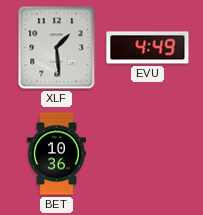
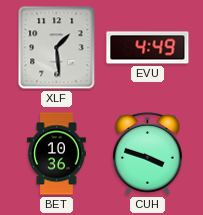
CUH: none -> 3:48
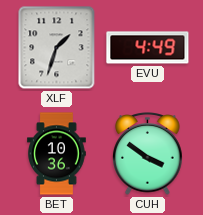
XLF: 1:29 -> 1:33
CUH: 3:48 -> 3:51
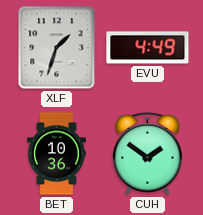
CUH: 3:51 -> 1:51
